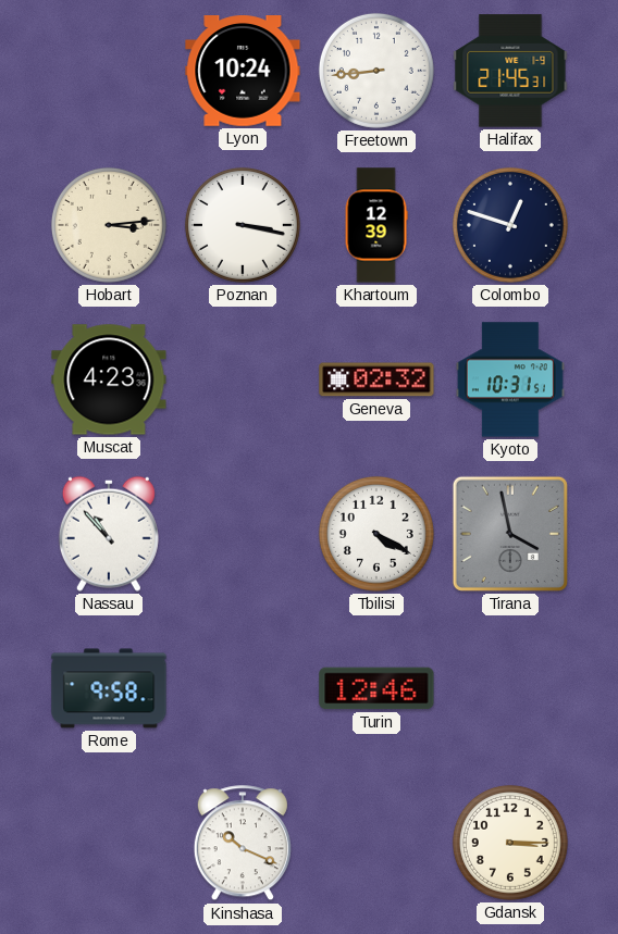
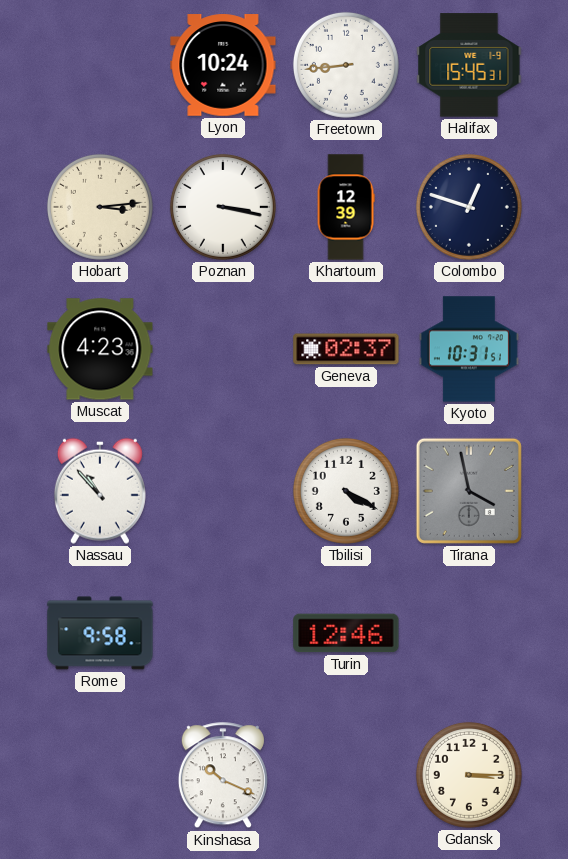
Halifax: 21:45 -> 15:45
Geneva: 02:32 -> 02:37
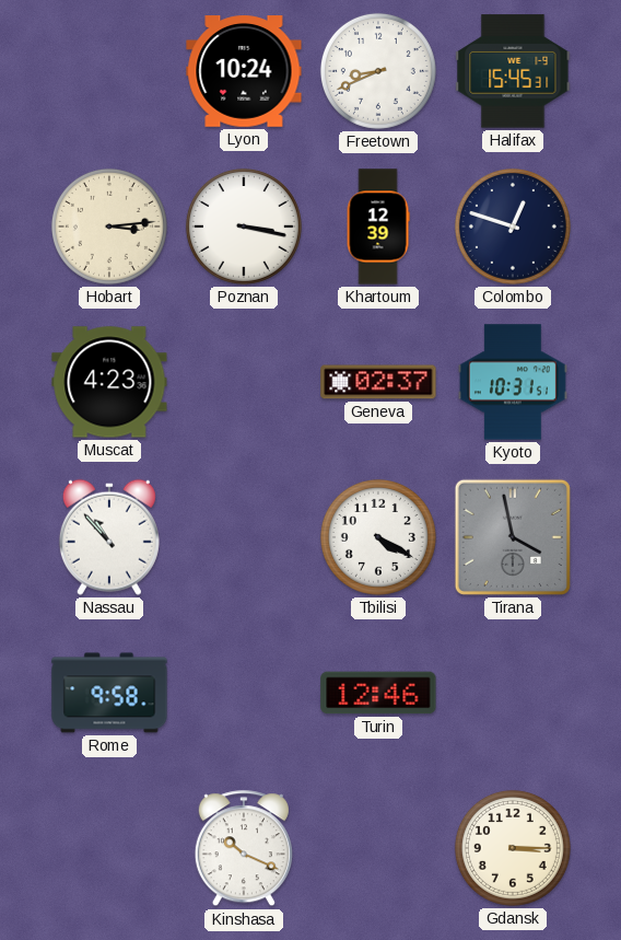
Freetown: 8:44 -> 8:41
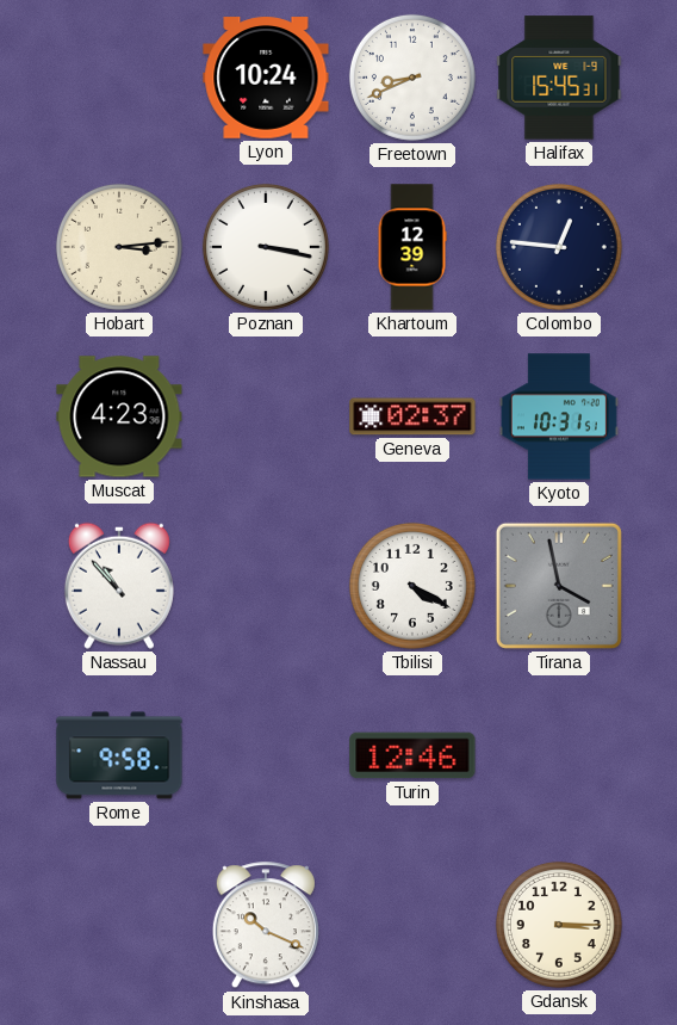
Colombo: 12:48 -> 12:46
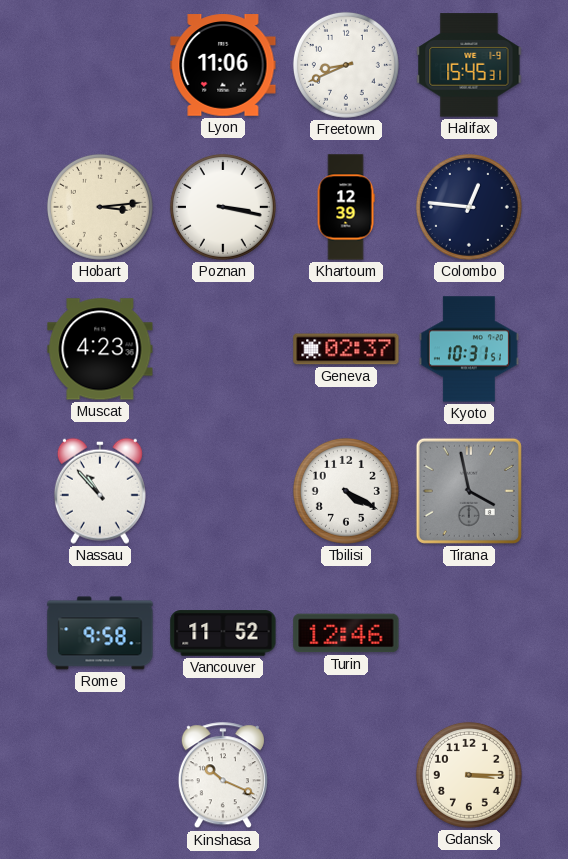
Lyon: 10:24 -> 11:06
Vancouver: none -> 11:52
